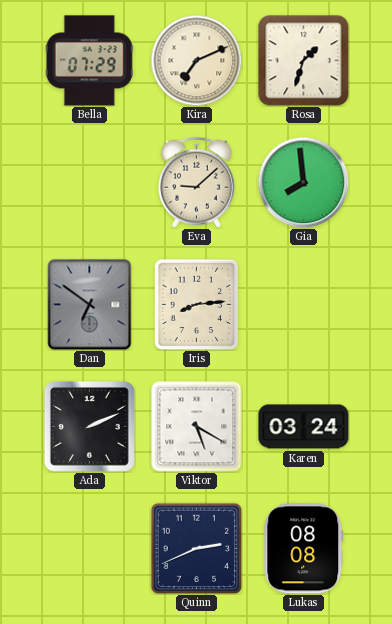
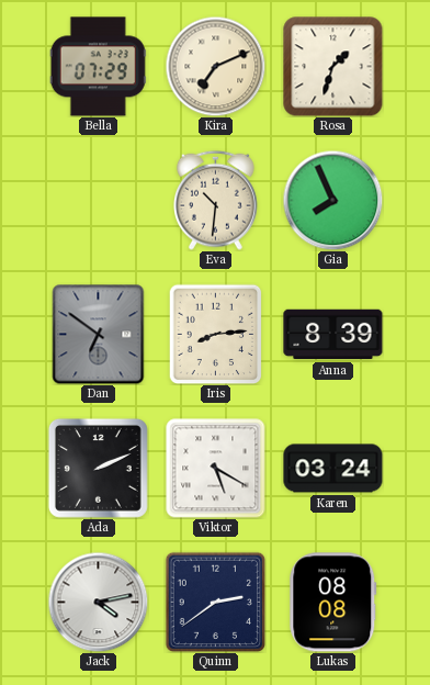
Eva: 9:08 -> 10:31
Gia: 7:59 -> 7:56
Anna: none -> 8:39
Jack: none -> 4:13
Quinn: 2:41 -> 2:39
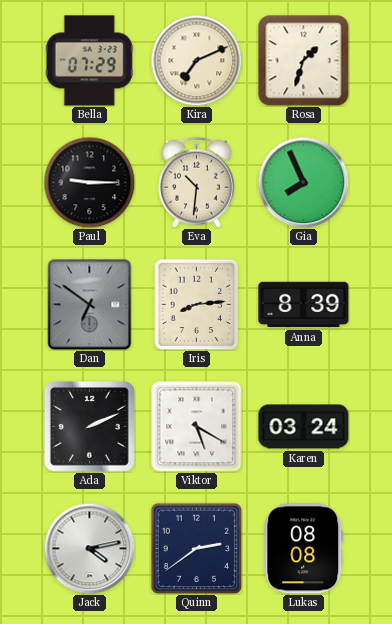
Paul: none -> 9:15
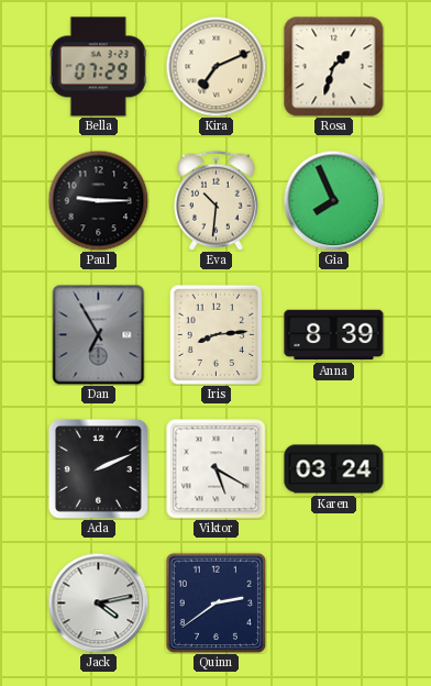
Dan: 6:51 -> 6:55
Lukas: 08:08 -> none
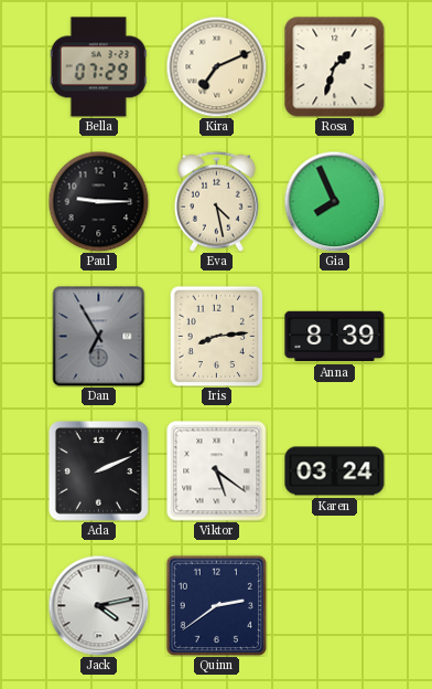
Eva: 10:31 -> 4:28
Viktor: 5:20 -> 5:21
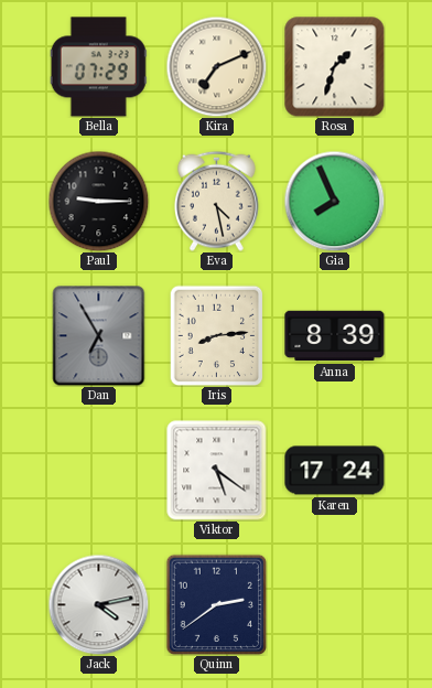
Ada: 2:11 -> none
Karen: 03:24 -> 17:24
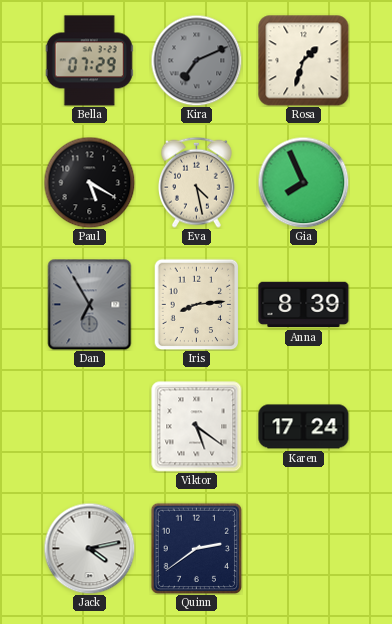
Kira dial: cream -> grey
Paul: 9:15 -> 5:20
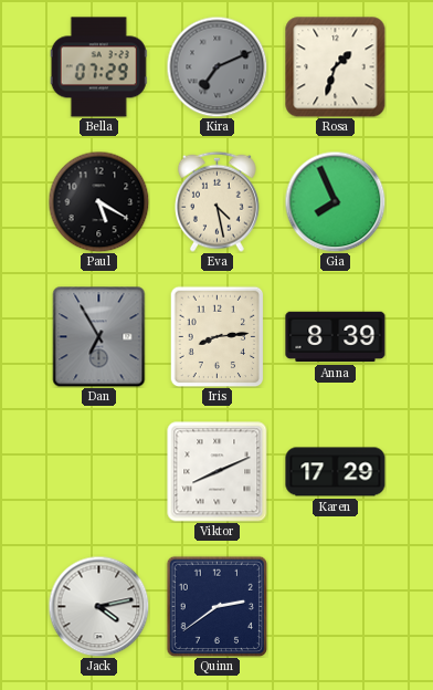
Viktor: 5:21 -> 8:11
Karen: 17:24 -> 17:29
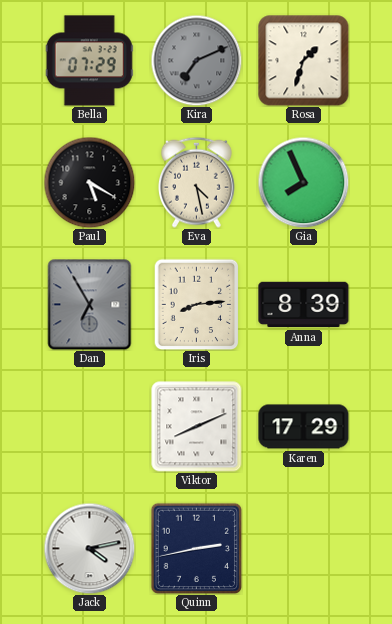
Quinn: 2:39 -> 2:43
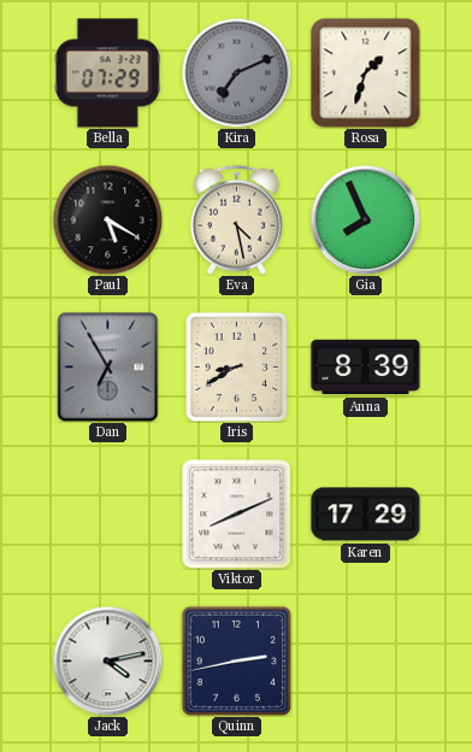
Iris: 8:14 -> 8:40
